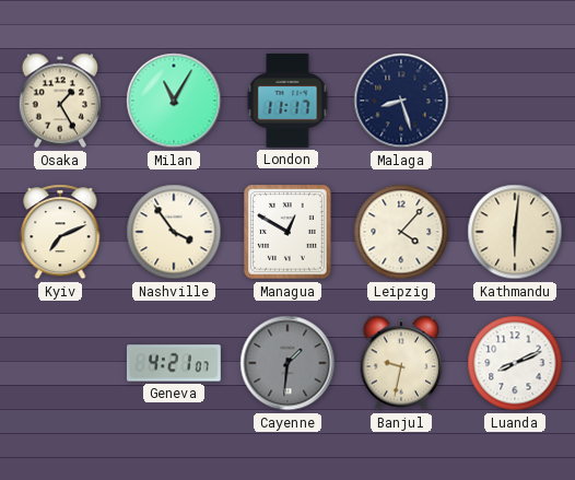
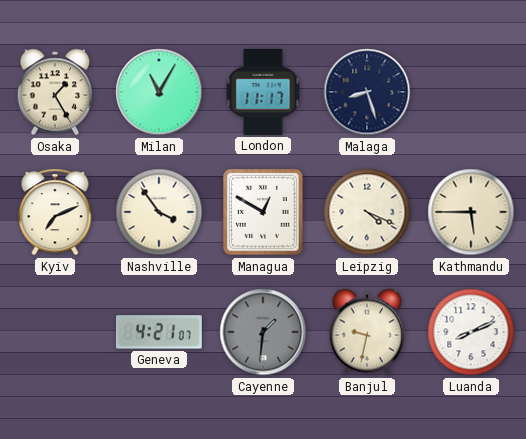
Leipzig: 4:07 -> 4:19
Kathmandu: 6:01 -> 5:45
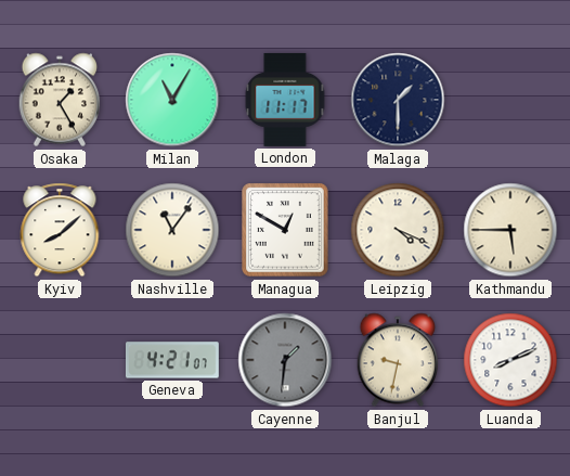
Malaga: 8:27 -> 1:30
Kyiv: 7:11 -> 8:08
Nashville: 3:54 -> 11:06
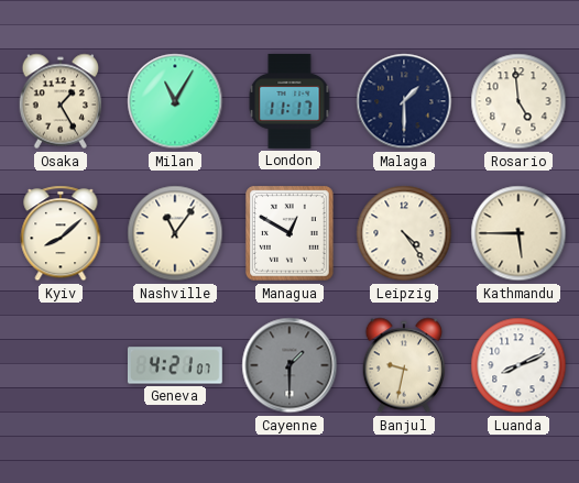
Rosario: none -> 4:59
Leipzig: 4:19 -> 4:24
Cayenne: 1:31 -> 1:30
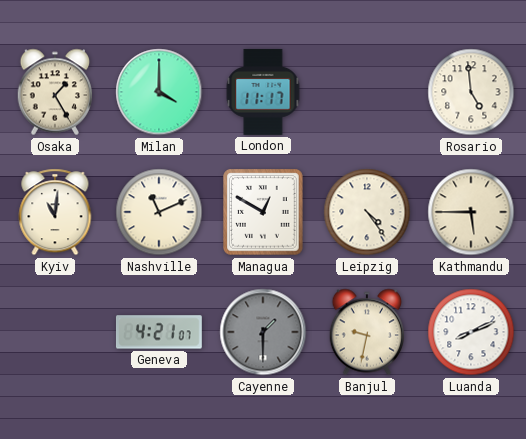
Milan: 11:05 -> 4:00
Malaga: 1:30 -> none
Kyiv: 8:08 -> 11:01
Nashville: 11:06 -> 11:11
